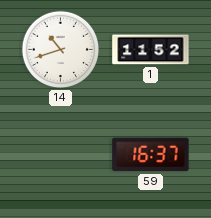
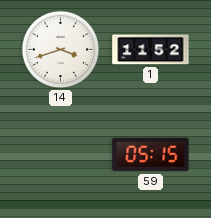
14: 10:42 -> 3:42
59: 16:37 -> 05:15
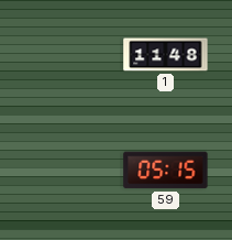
14: 3:42 -> none
1: 11:52 -> 11:48
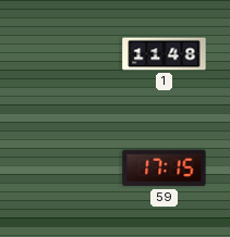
59: 05:15 -> 17:15
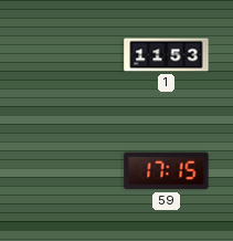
1: 11:48 -> 11:53
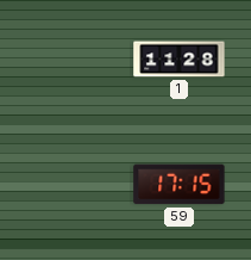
1: 11:53 -> 11:28
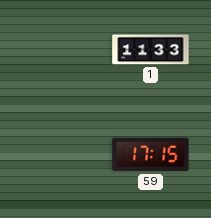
1: 11:28 -> 11:33
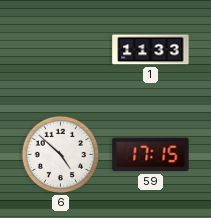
6: none -> 4:52
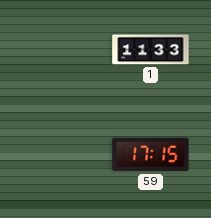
6: 4:52 -> none
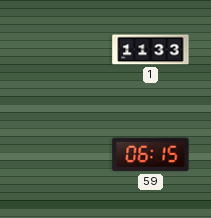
59: 17:15 -> 06:15
